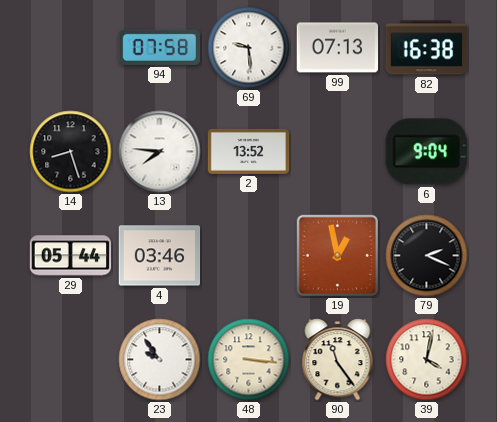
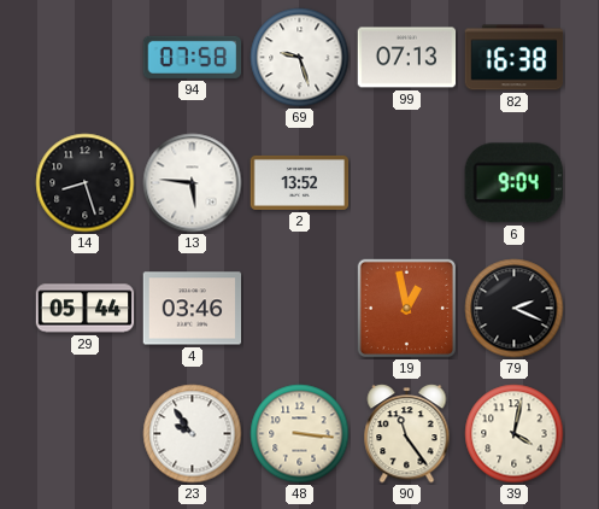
69: 9:29 -> 9:27
13: 7:46 -> 5:46
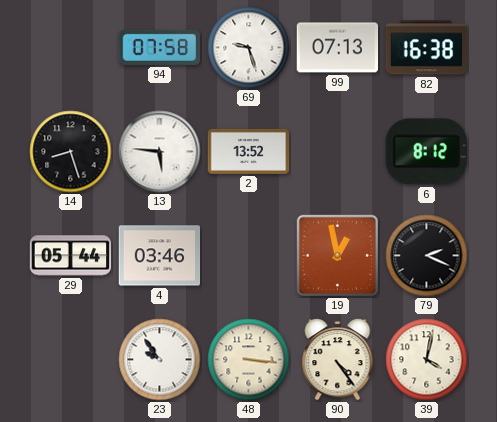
6: 9:04 -> 8:12
90: 11:24 -> 4:24
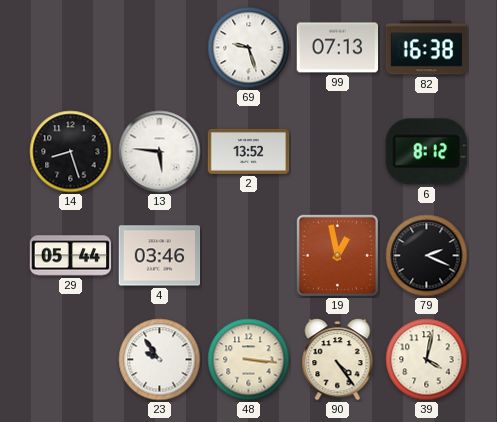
94: 07:58 -> none
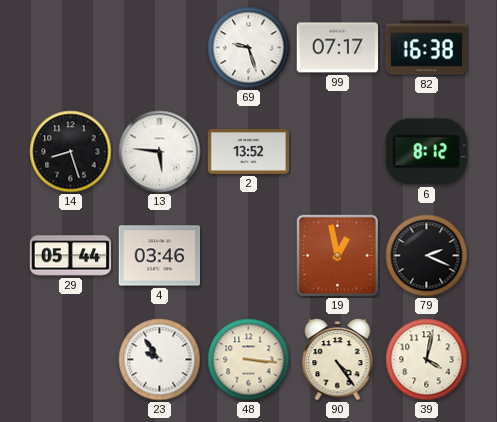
99: 07:13 -> 07:17
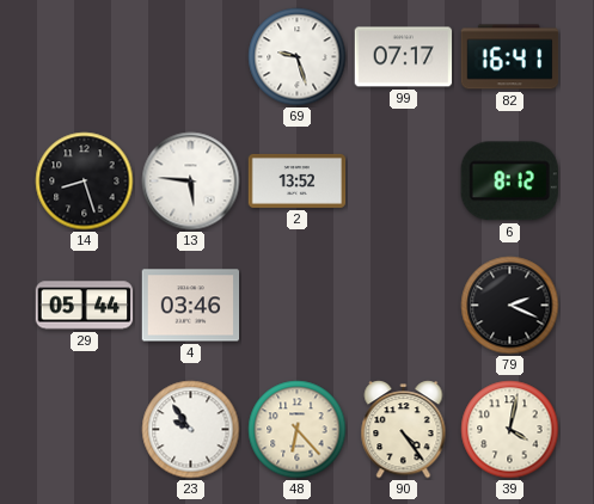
82: 16:38 -> 16:41
19: 12:58 -> none
48: 3:16 -> 6:23
